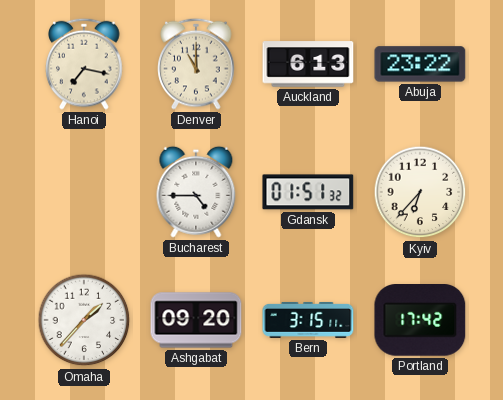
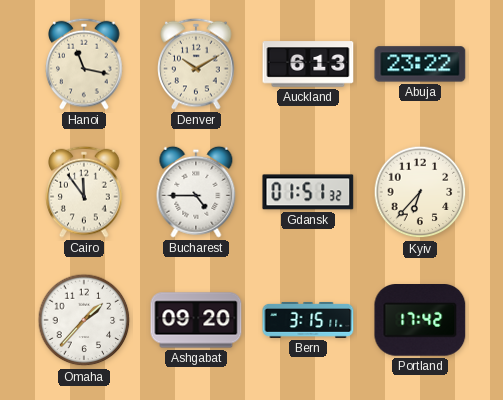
Hanoi: 7:17 -> 11:17
Denver: 11:00 -> 10:10
Cairo: none -> 11:54
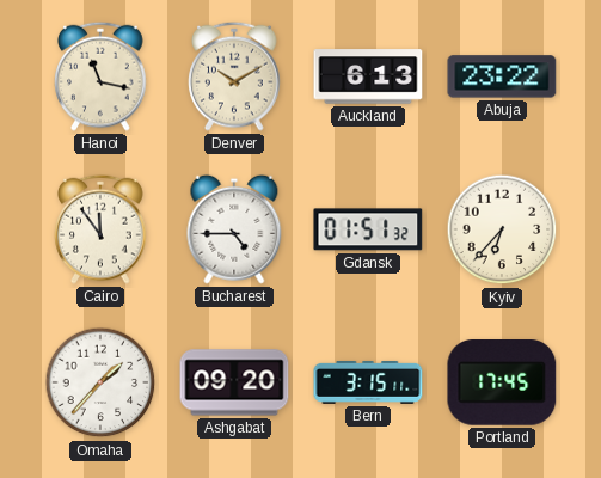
Portland: 17:42 -> 17:45
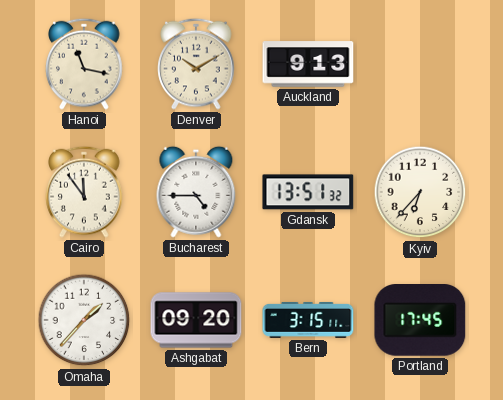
Auckland: 6:13 -> 9:13
Abuja: 23:22 -> none
Gdansk: 01:51 -> 13:51
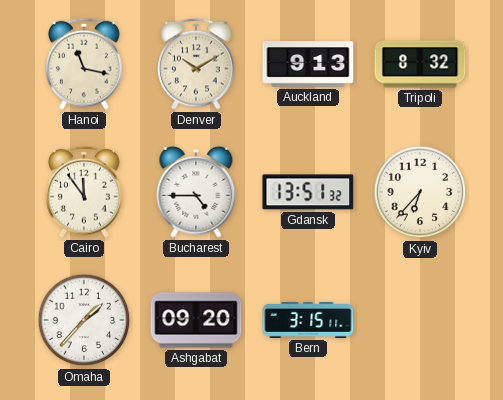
Tripoli: none -> 8:32
Portland: 17:45 -> none
